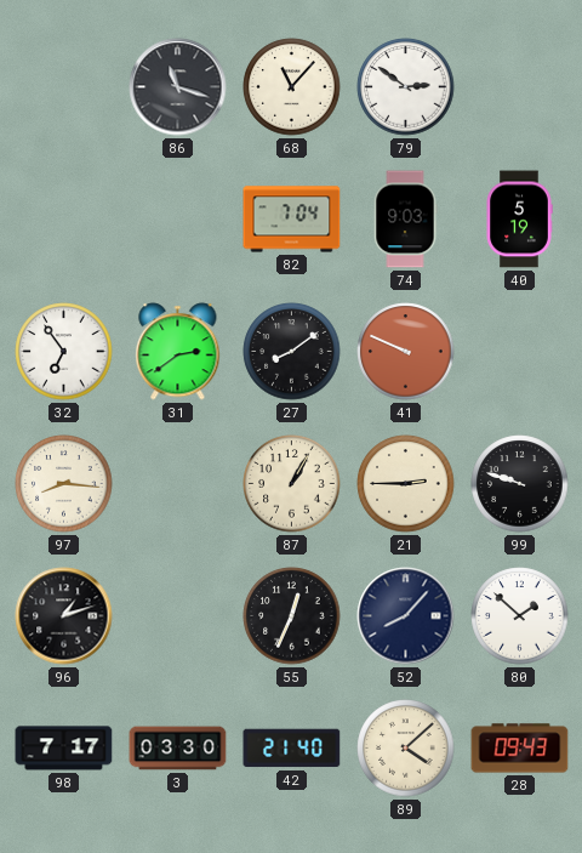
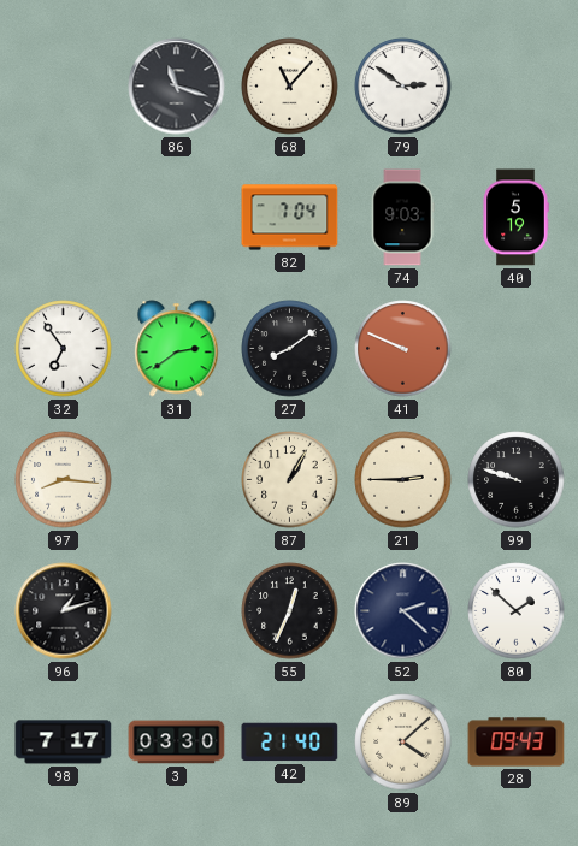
52: 8:07 -> 2:22
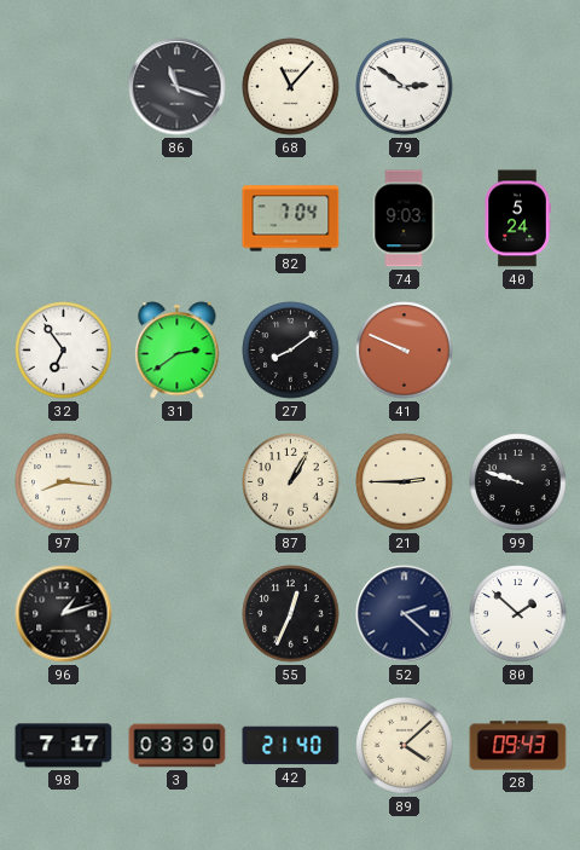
40: 5:19 -> 5:24
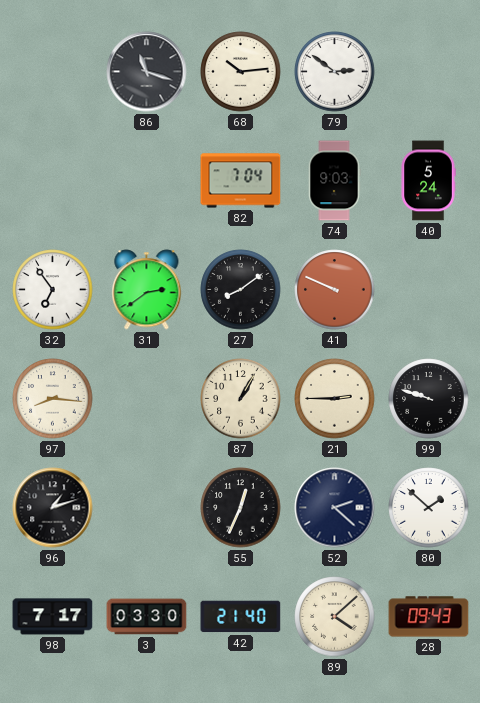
68: 11:07 -> 10:14
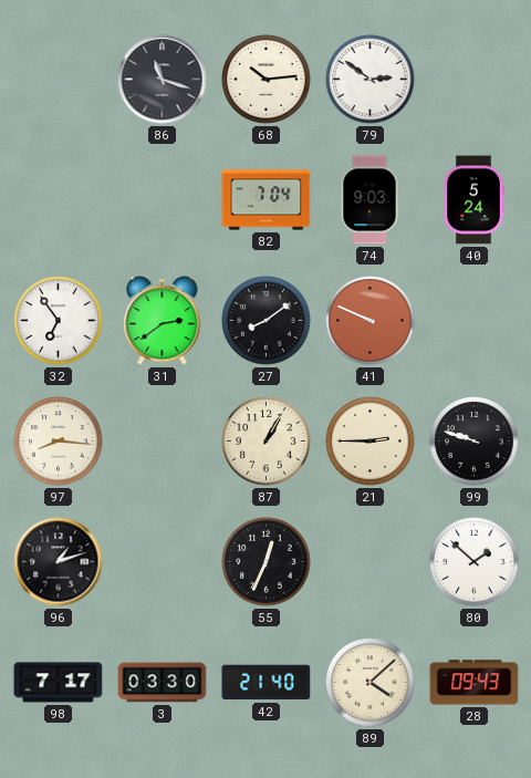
52: 2:22 -> none
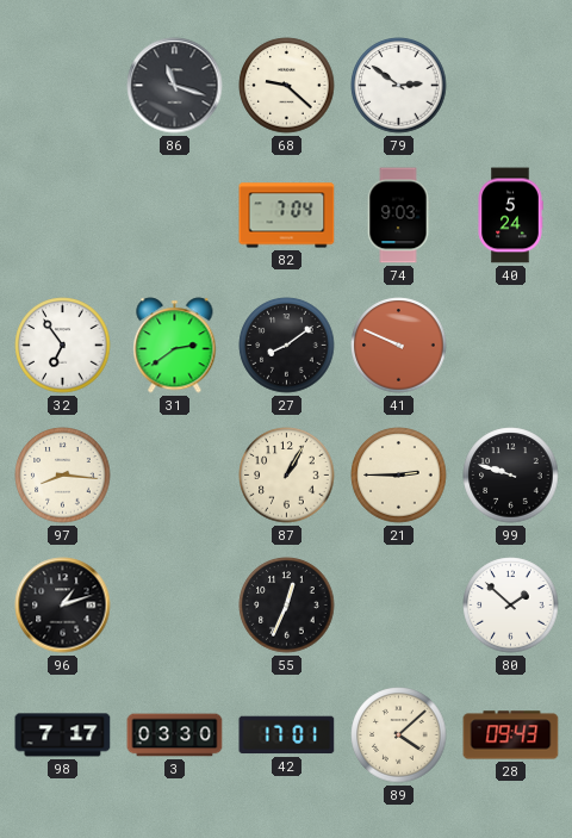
68: 10:14 -> 9:22
42: 21:40 -> 17:01
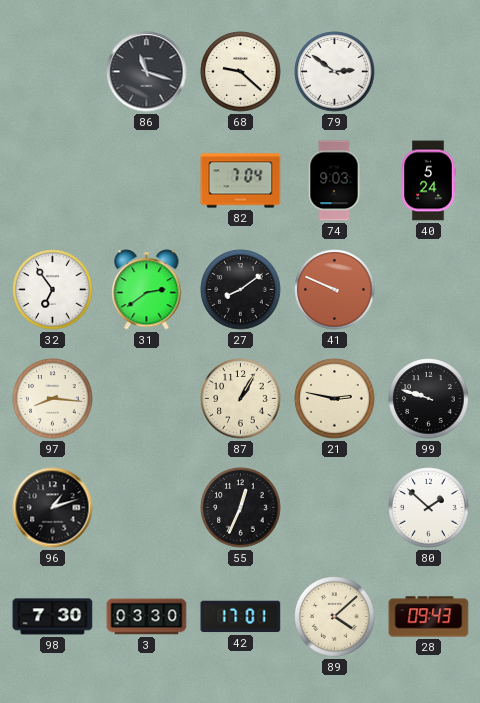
21: 2:45 -> 2:47
98: 7:17 -> 7:30
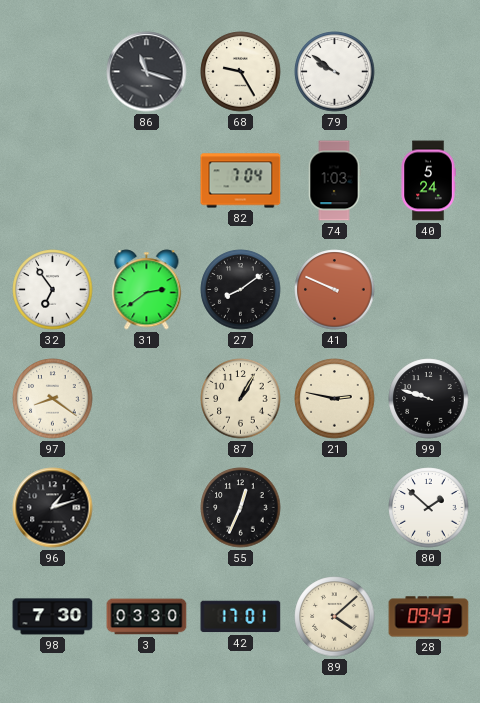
68: 9:22 -> 9:25
79: 2:51 -> 9:51
74: 9:03 -> 1:03
97: 8:16 -> 8:21
